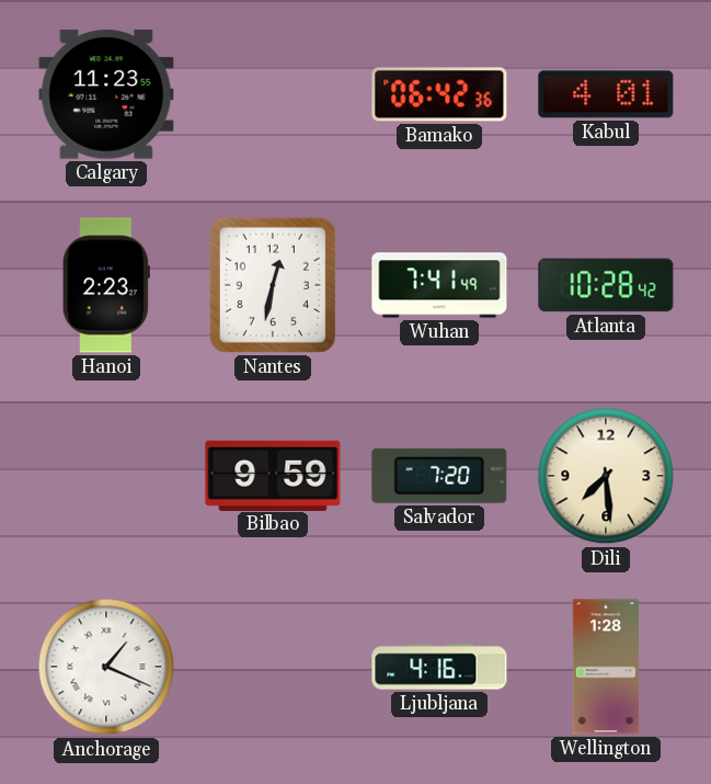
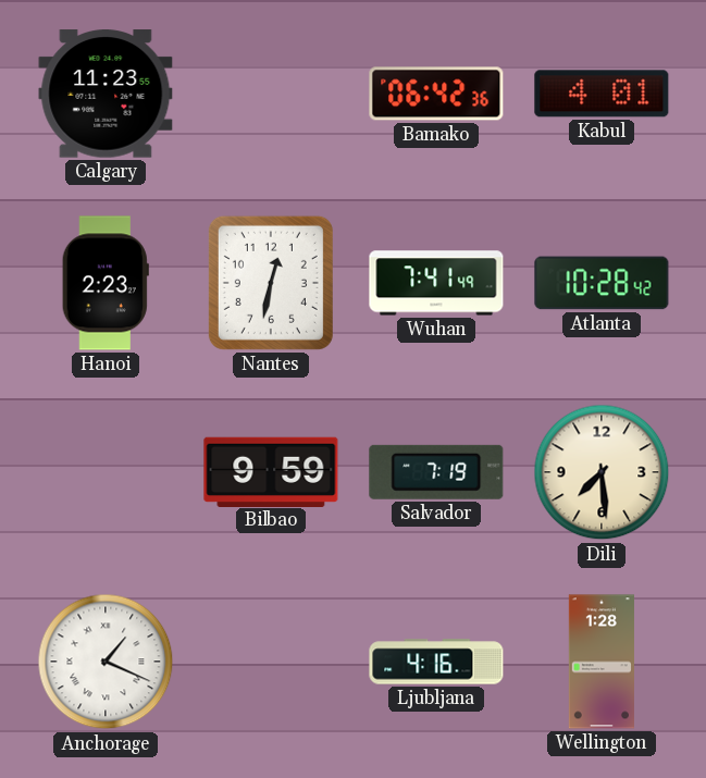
Salvador: 7:20 -> 7:19
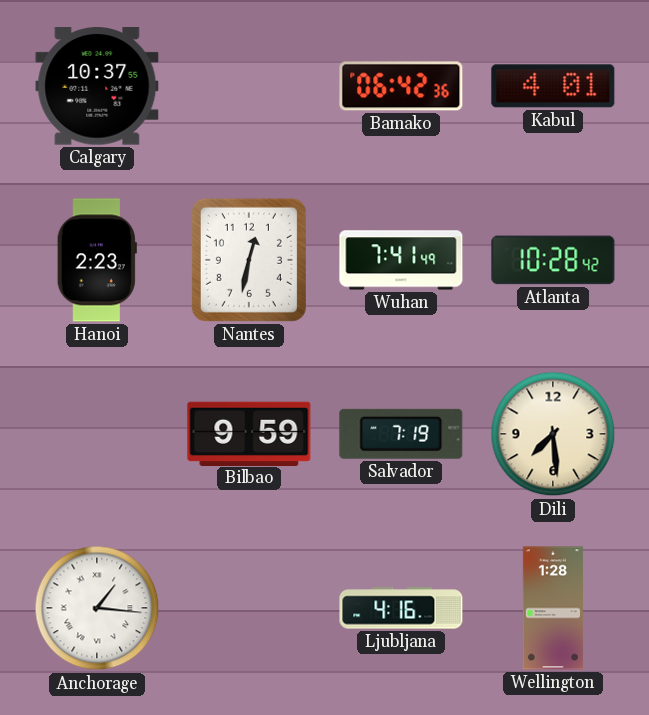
Calgary: 11:23 -> 10:37
Anchorage: 1:19 -> 1:16
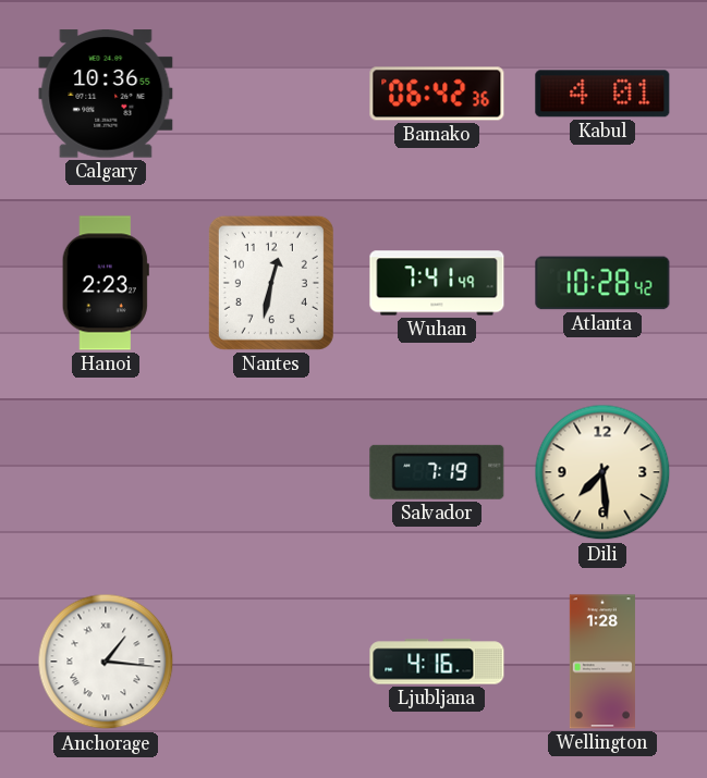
Calgary: 10:37 -> 10:36
Bilbao: 9:59 -> none
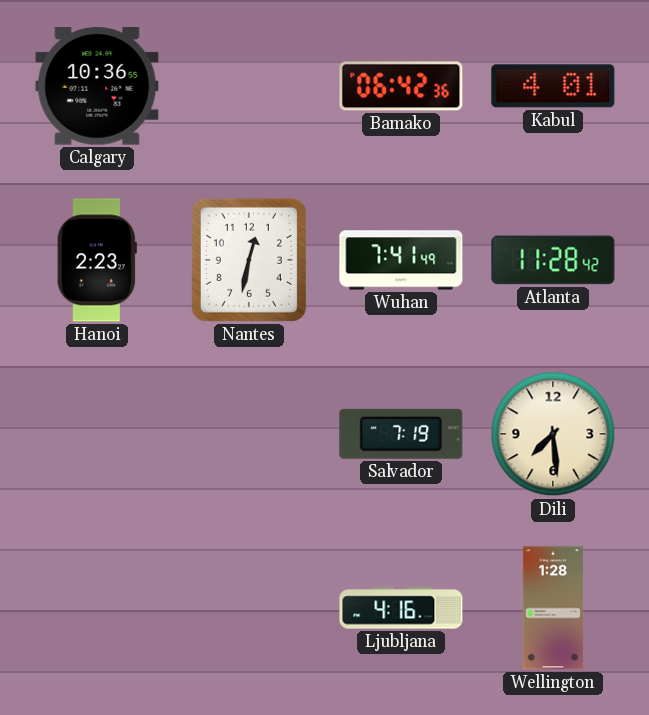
Atlanta: 10:28 -> 11:28
Anchorage: 1:16 -> none
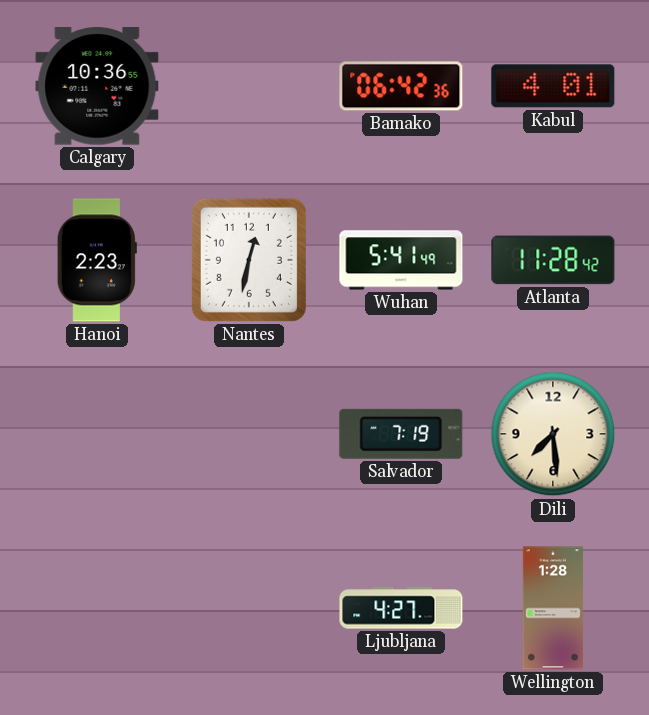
Wuhan: 7:41 -> 5:41
Ljubljana: 4:16 -> 4:27
